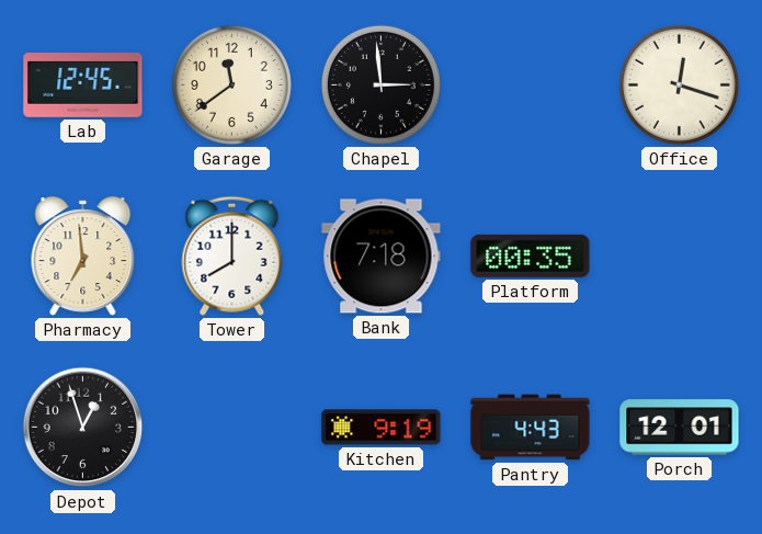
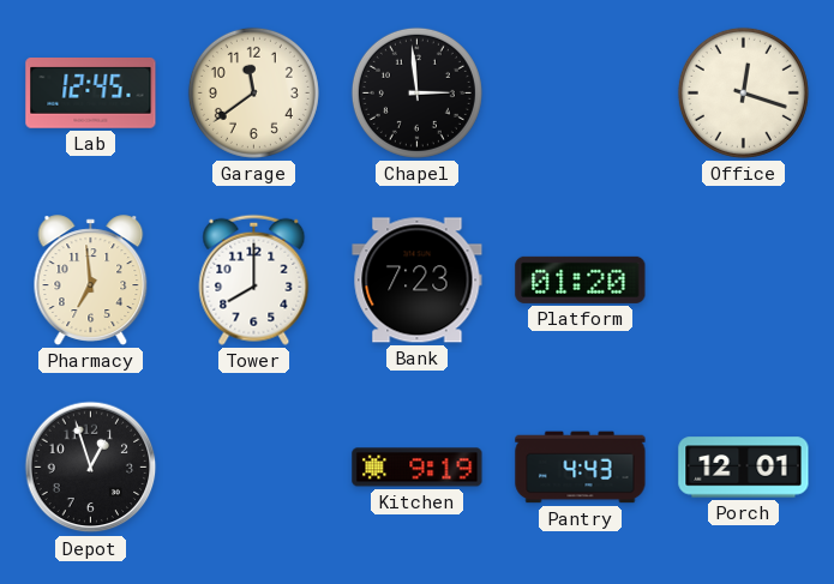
Bank: 7:18 -> 7:23
Platform: 00:35 -> 01:20
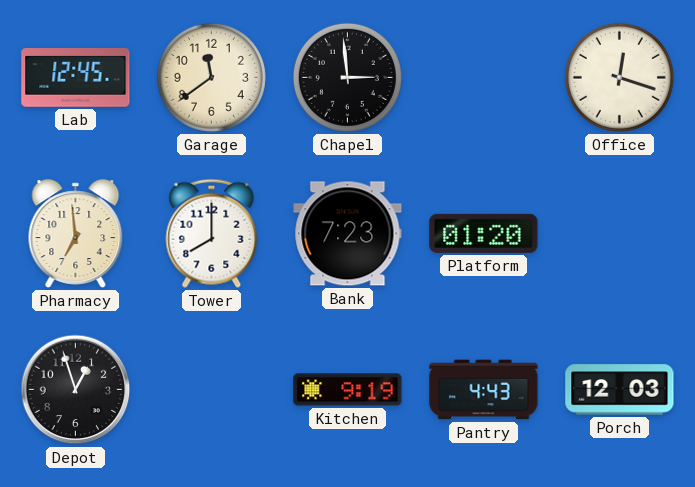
Porch: 12:01 -> 12:03
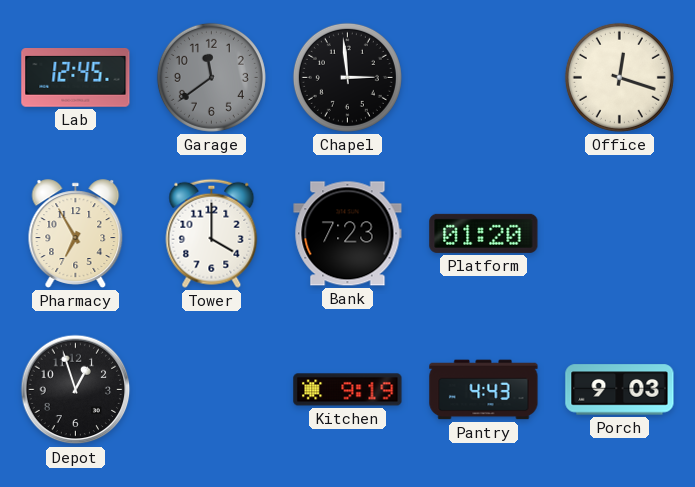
Garage dial: cream -> grey
Pharmacy: 6:59 -> 6:55
Tower: 8:00 -> 4:00
Porch: 12:03 -> 9:03
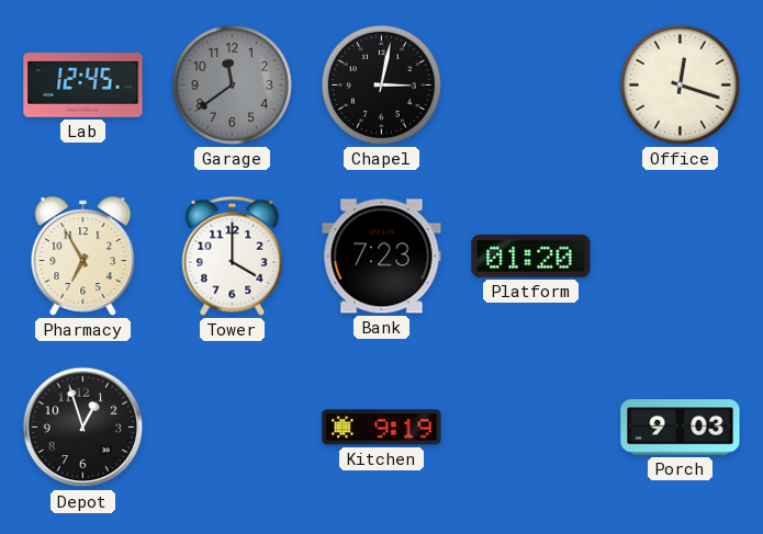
Chapel: 2:59 -> 3:02
Pantry: 4:43 -> none
